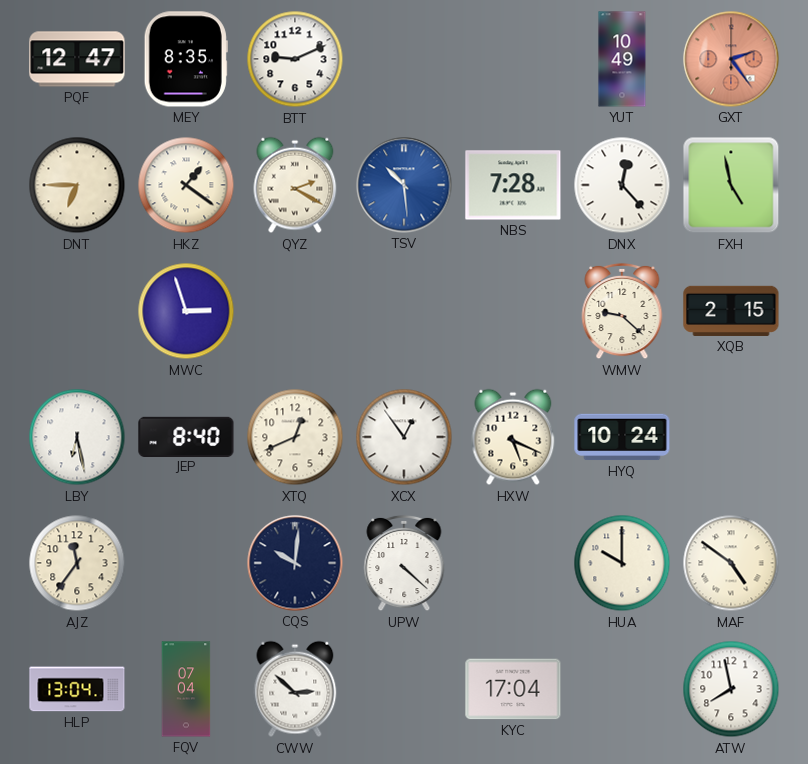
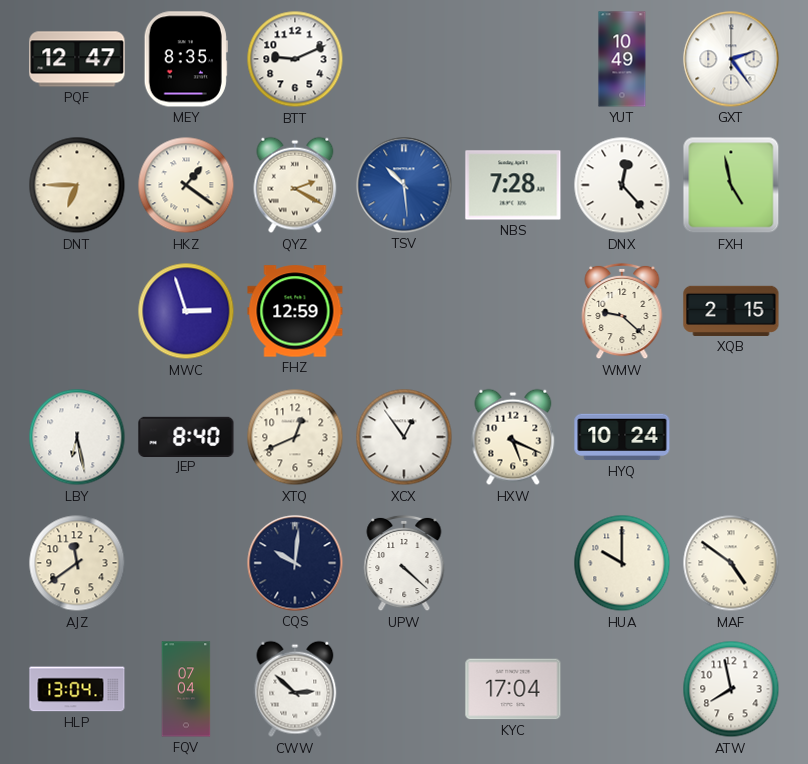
GXT dial: salmon -> white
FHZ: none -> 12:59
AJZ: 11:36 -> 11:39
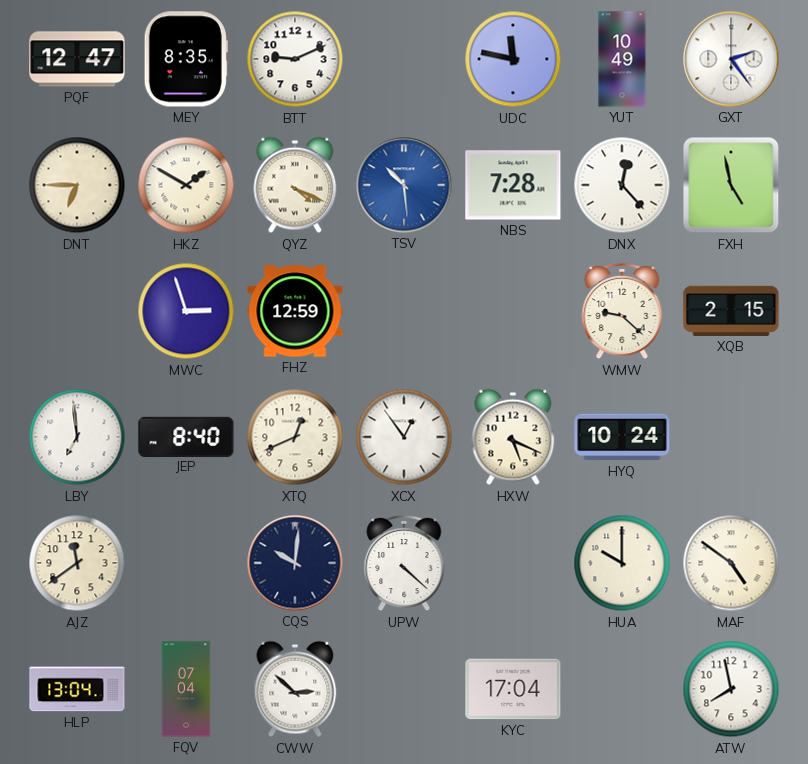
UDC: none -> 11:47
HKZ: 1:21 -> 1:50
QYZ: 2:20 -> 4:19
LBY: 6:28 -> 6:59
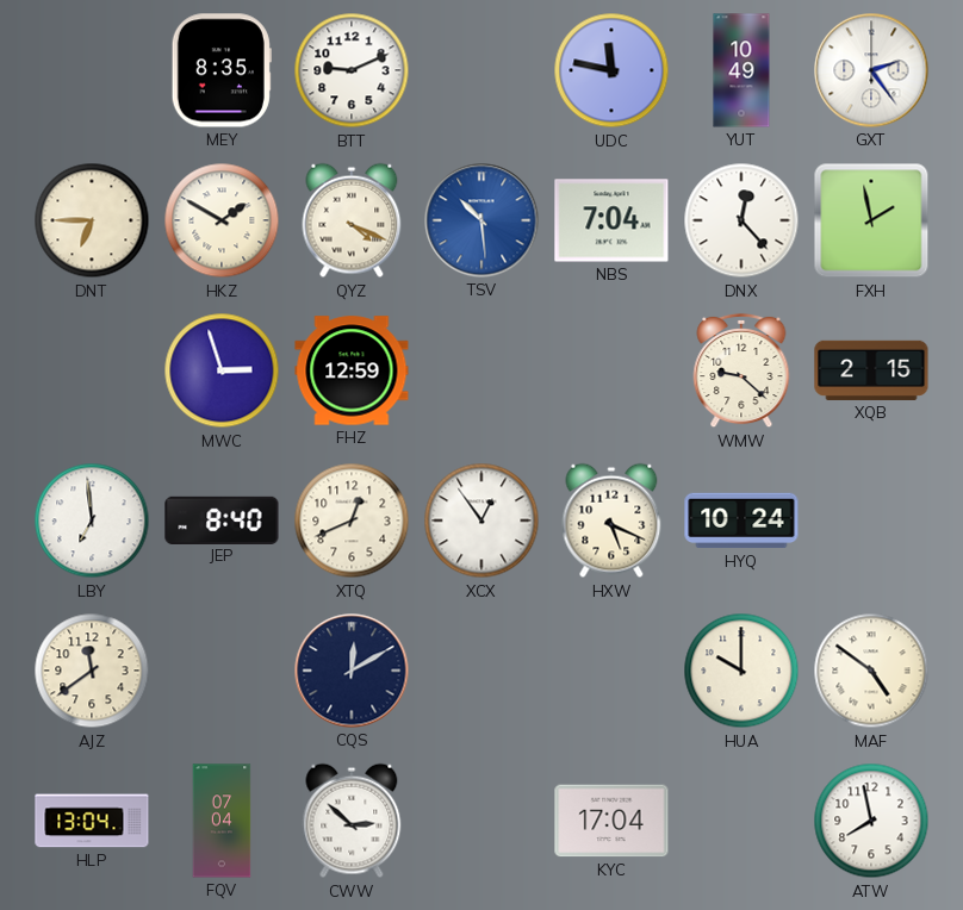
PQF: 12:47 -> none
NBS: 7:28 -> 7:04
FXH: 4:58 -> 1:58
CQS: 10:01 -> 12:10
UPW: 4:22 -> none
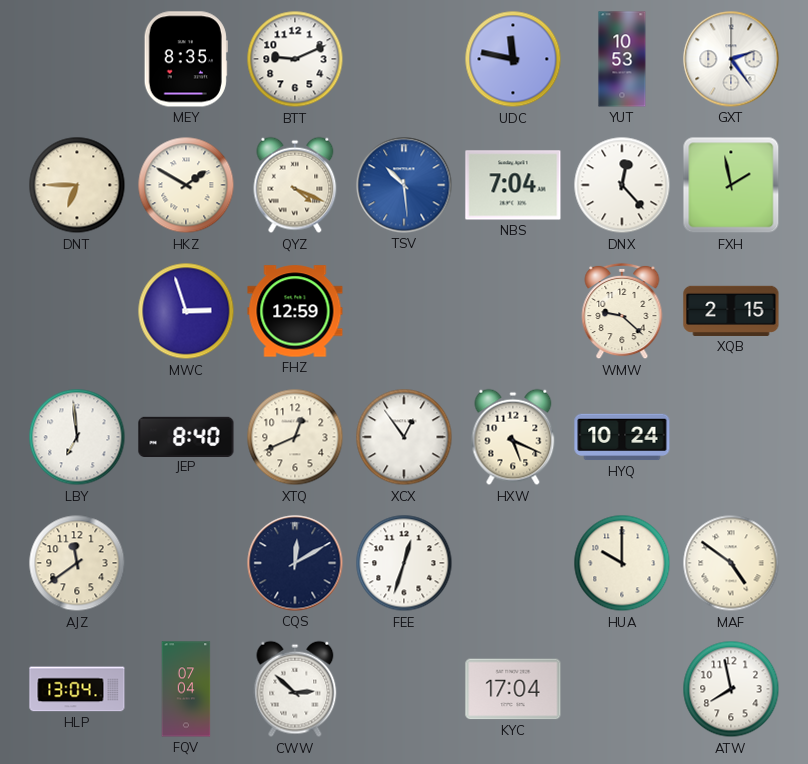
YUT: 10:49 -> 10:53
FEE: none -> 12:33
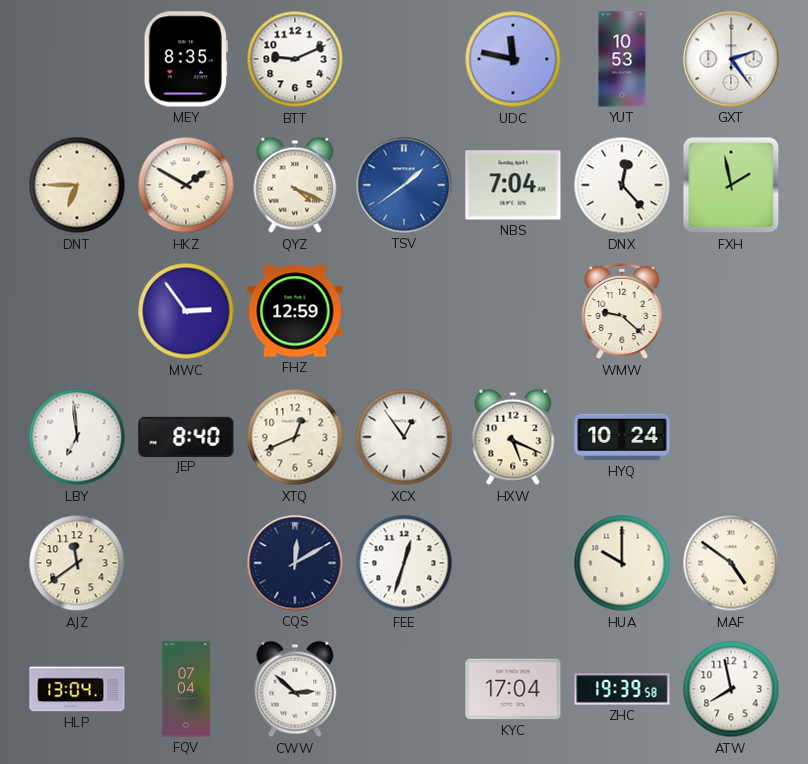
TSV: 10:29 -> 1:39
MWC: 2:57 -> 2:54
XQB: 2:15 -> none
ZHC: none -> 19:39
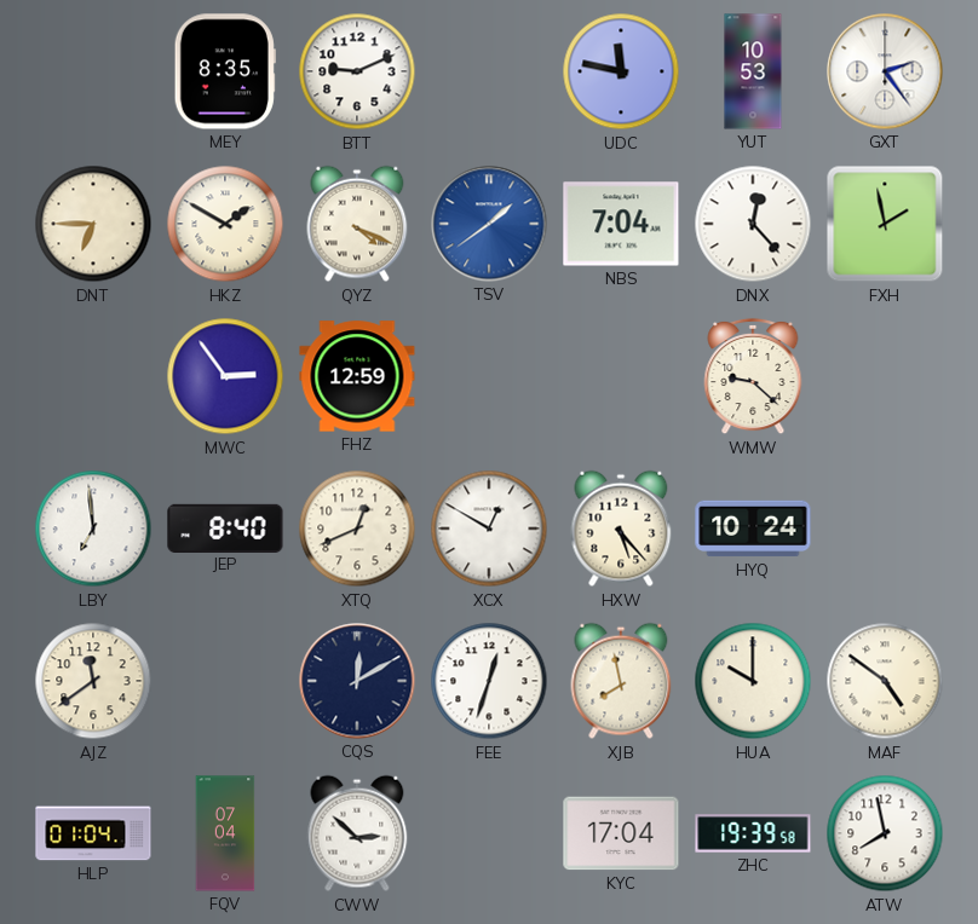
XCX: 12:54 -> 12:50
HXW: 5:19 -> 5:23
XJB: none -> 7:58
HLP: 13:04 -> 01:04
